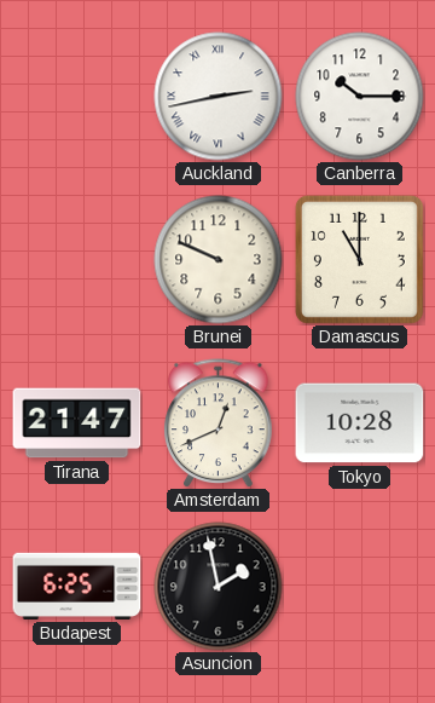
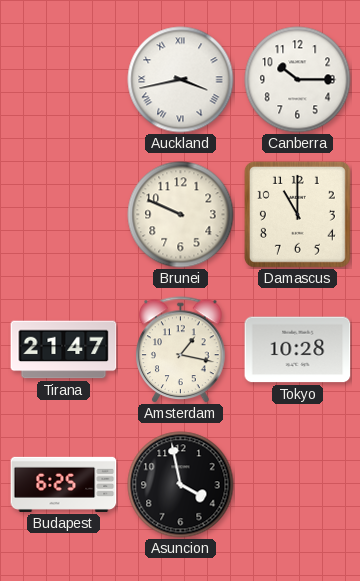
Auckland: 2:43 -> 3:43
Amsterdam: 12:41 -> 1:17
Asuncion: 1:58 -> 3:58
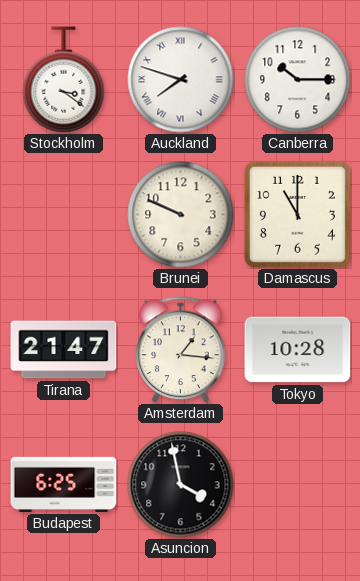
Stockholm: none -> 3:21
Auckland: 3:43 -> 7:48
Amsterdam: 1:17 -> 1:16
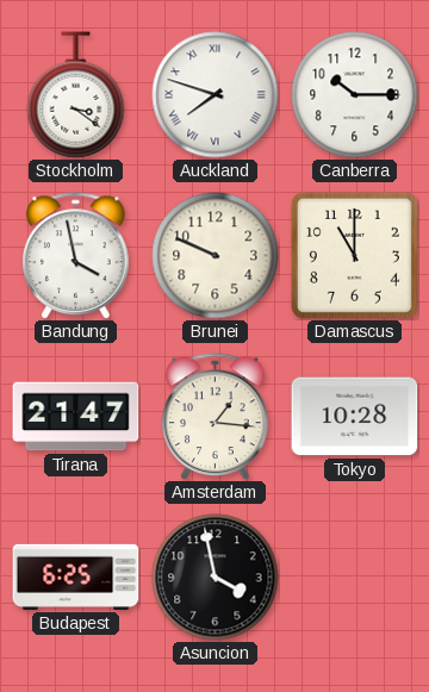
Bandung: none -> 3:58
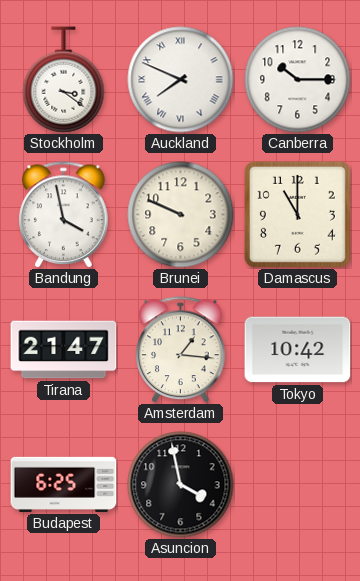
Auckland: 7:48 -> 7:49
Tokyo: 10:28 -> 10:42
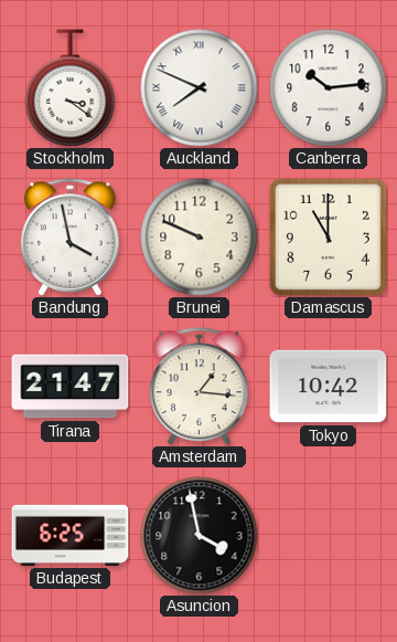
Canberra: 10:15 -> 10:14
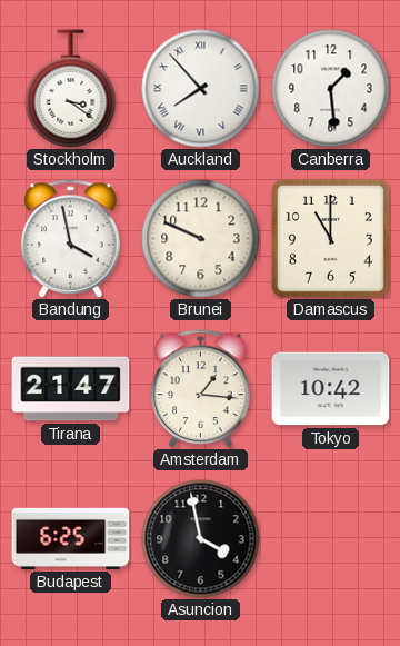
Auckland: 7:49 -> 7:53
Canberra: 10:14 -> 1:29
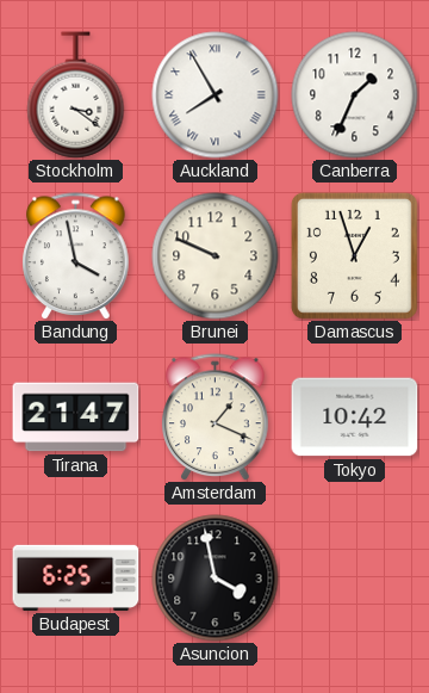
Auckland: 7:53 -> 7:55
Canberra: 1:29 -> 1:34
Damascus: 11:00 -> 12:57
Amsterdam: 1:16 -> 1:19
